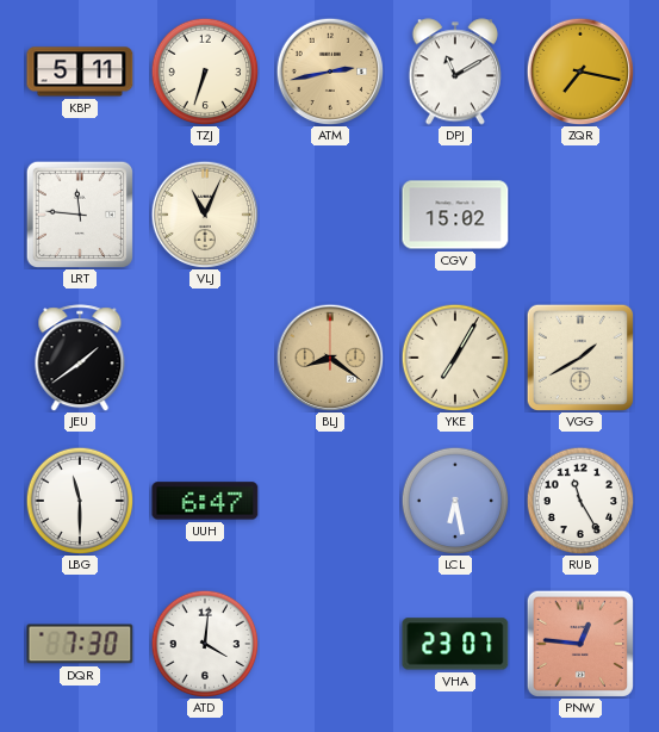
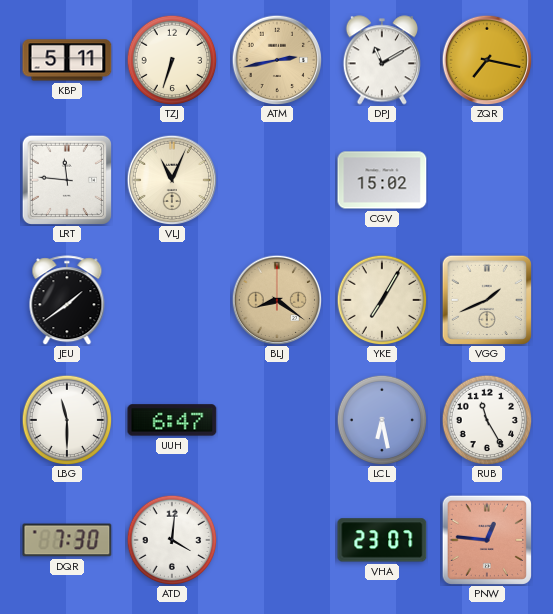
VGG: 1:40 -> 1:41
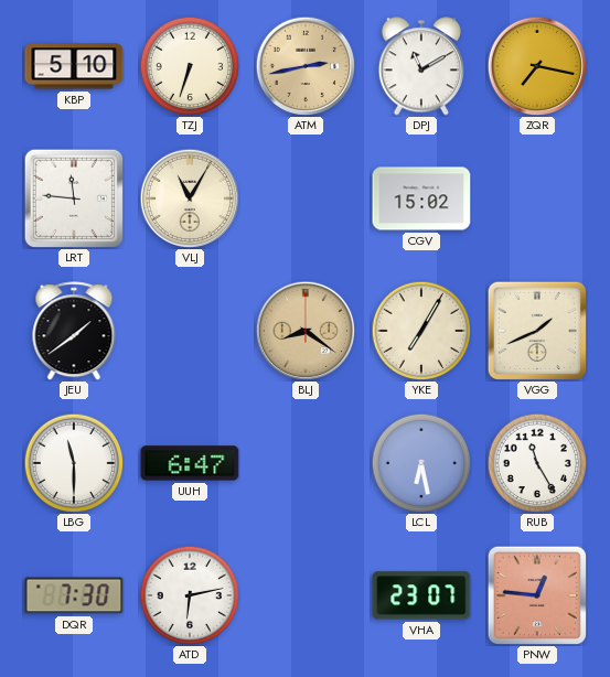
KBP: 5:11 -> 5:10
VLJ: 11:04 -> 11:05
ATD: 4:01 -> 6:13
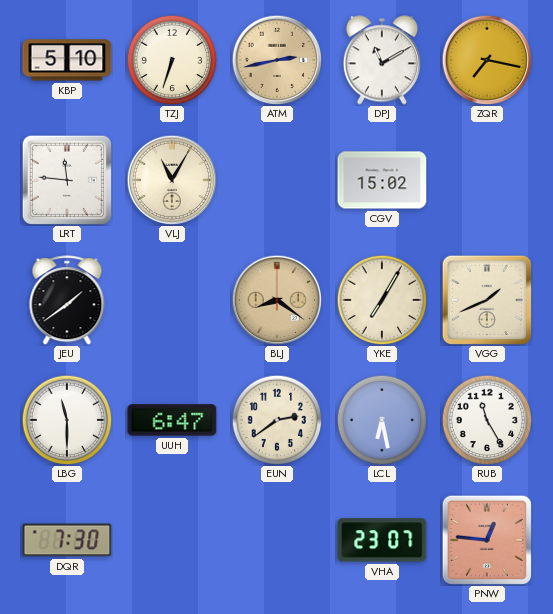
EUN: none -> 2:39
ATD: 6:13 -> none
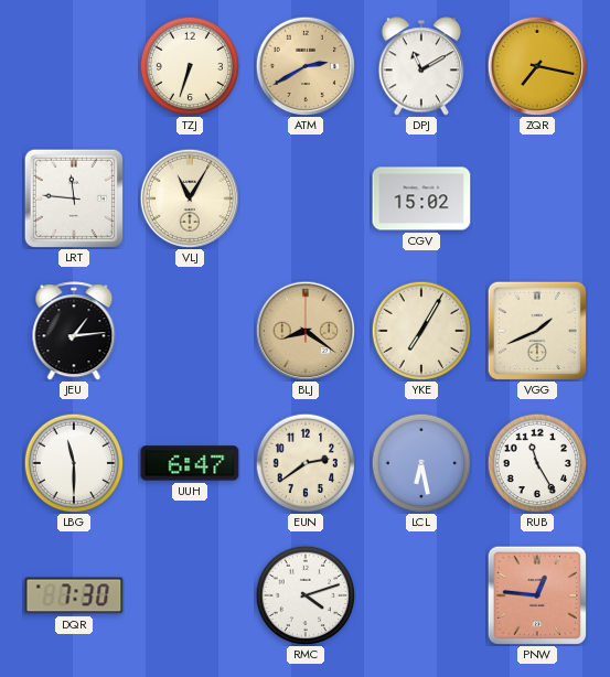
KBP: 5:10 -> none
ATM: 2:43 -> 2:40
JEU: 1:39 -> 1:14
RMC: none -> 4:12
VHA: 23:07 -> none
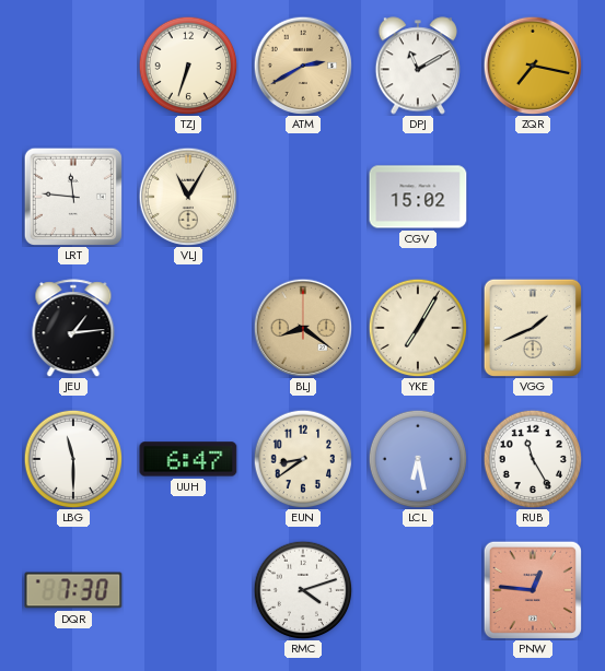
EUN: 2:39 -> 8:39
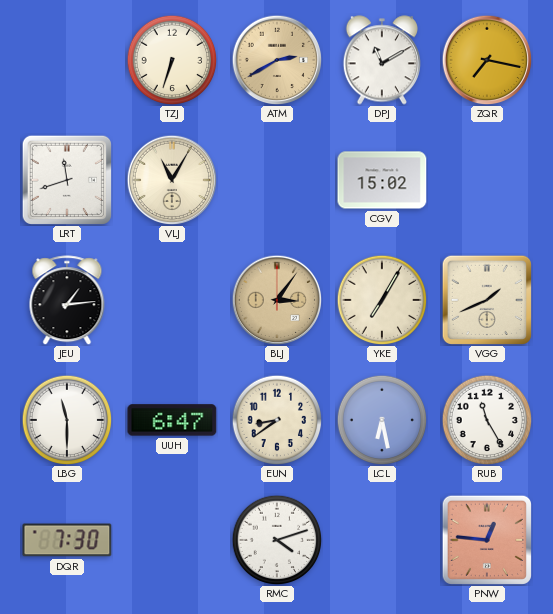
LRT: 11:46 -> 11:42
BLJ: 8:21 -> 3:06
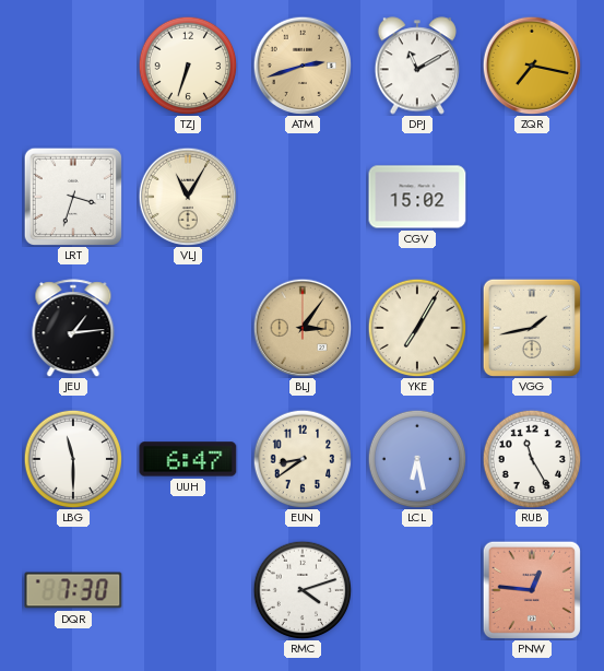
ATM: 2:40 -> 2:42
LRT: 11:42 -> 3:33
VGG: 1:41 -> 1:43
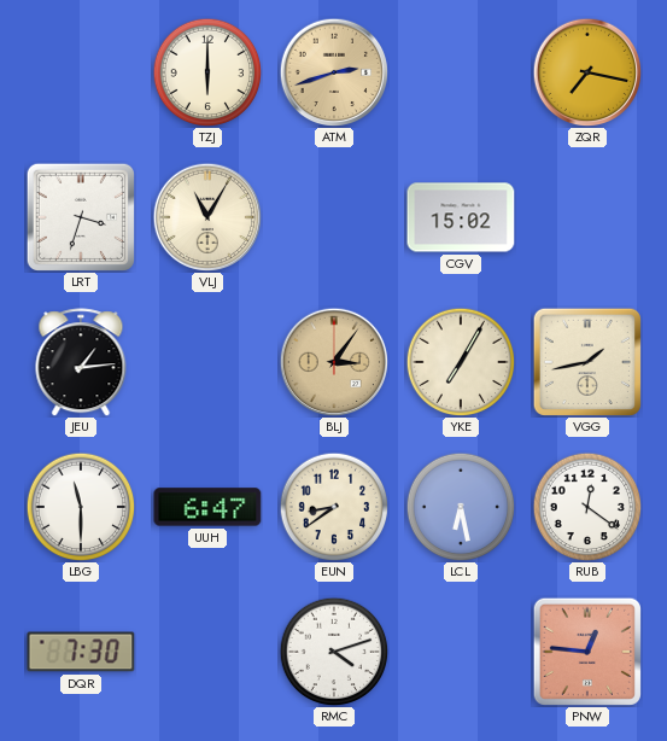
TZJ: 6:33 -> 6:00
DPJ: 11:10 -> none
RUB: 11:25 -> 12:21
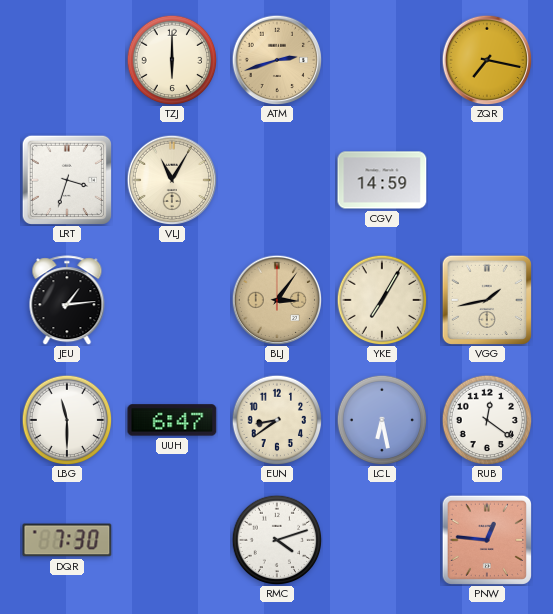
CGV: 15:02 -> 14:59
